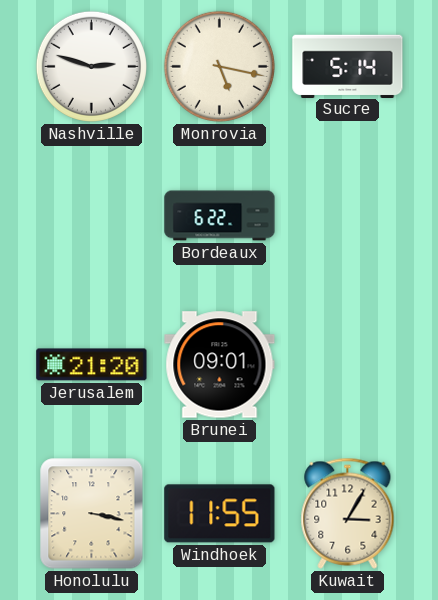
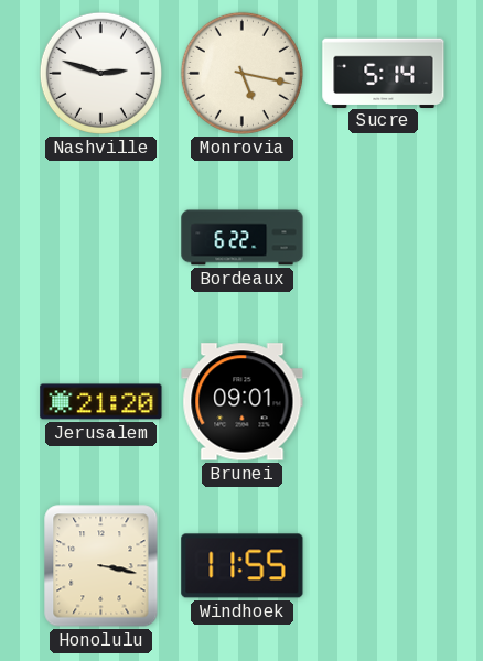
Kuwait: 3:05 -> none
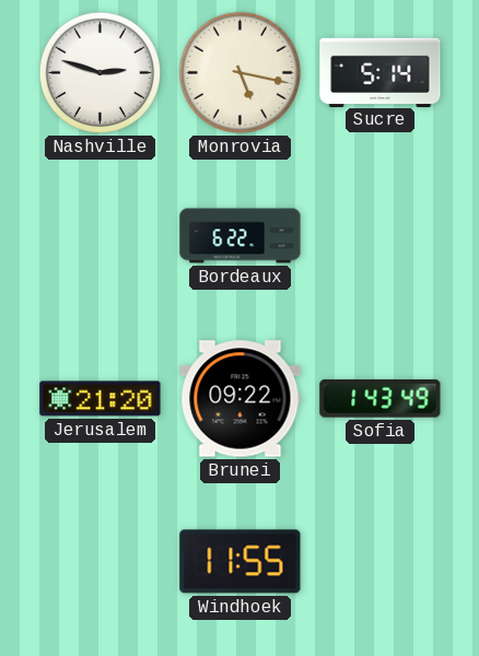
Brunei: 09:01 -> 09:22
Sofia: none -> 1:43
Honolulu: 3:17 -> none
